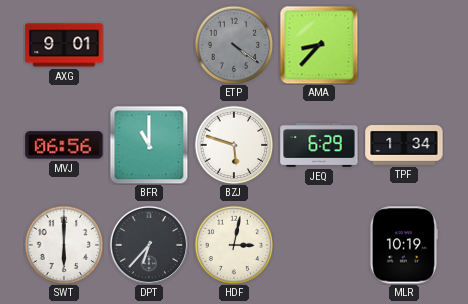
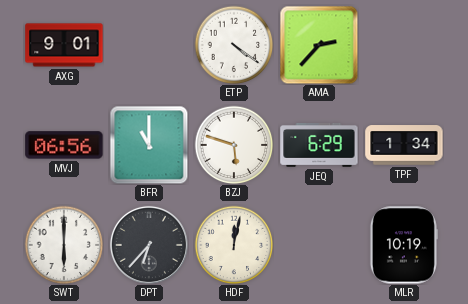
ETP dial: grey -> white
AMA: 8:37 -> 2:37
HDF: 3:02 -> 12:02
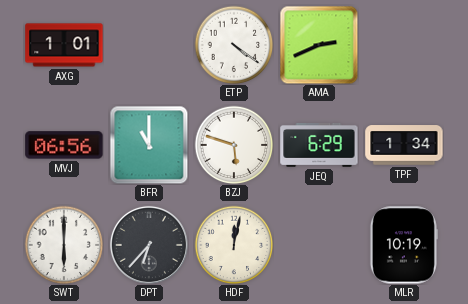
AXG: 9:01 -> 1:01
AMA: 2:37 -> 2:41
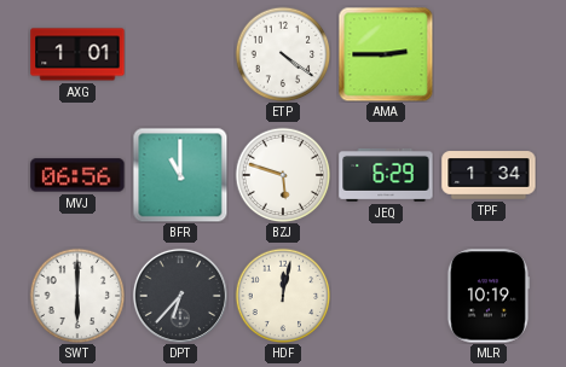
AMA: 2:41 -> 2:45
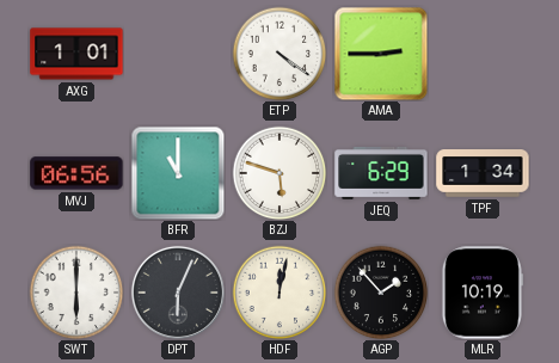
DPT: 6:37 -> 6:04
AGP: none -> 1:53
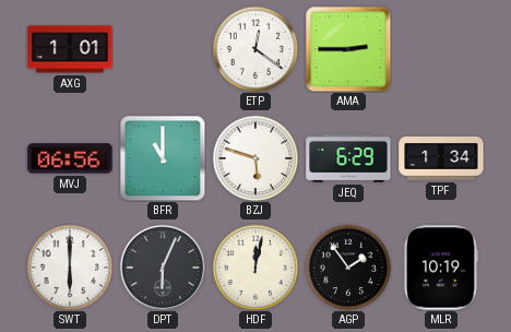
ETP: 4:21 -> 12:21
AGP: 1:53 -> 1:54
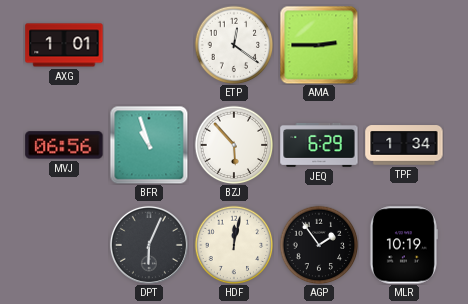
BFR: 11:00 -> 10:57
BZJ: 5:48 -> 5:53
SWT: 6:00 -> none
